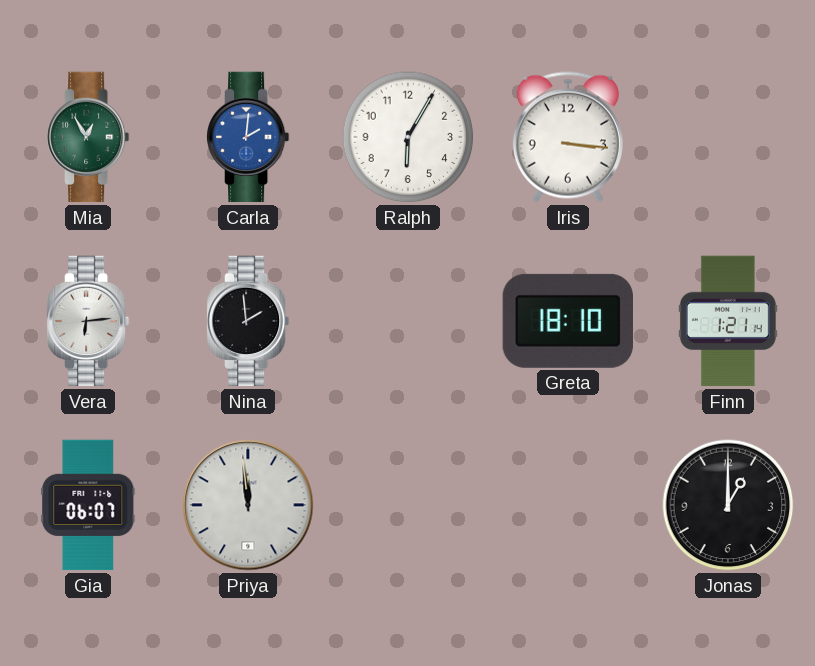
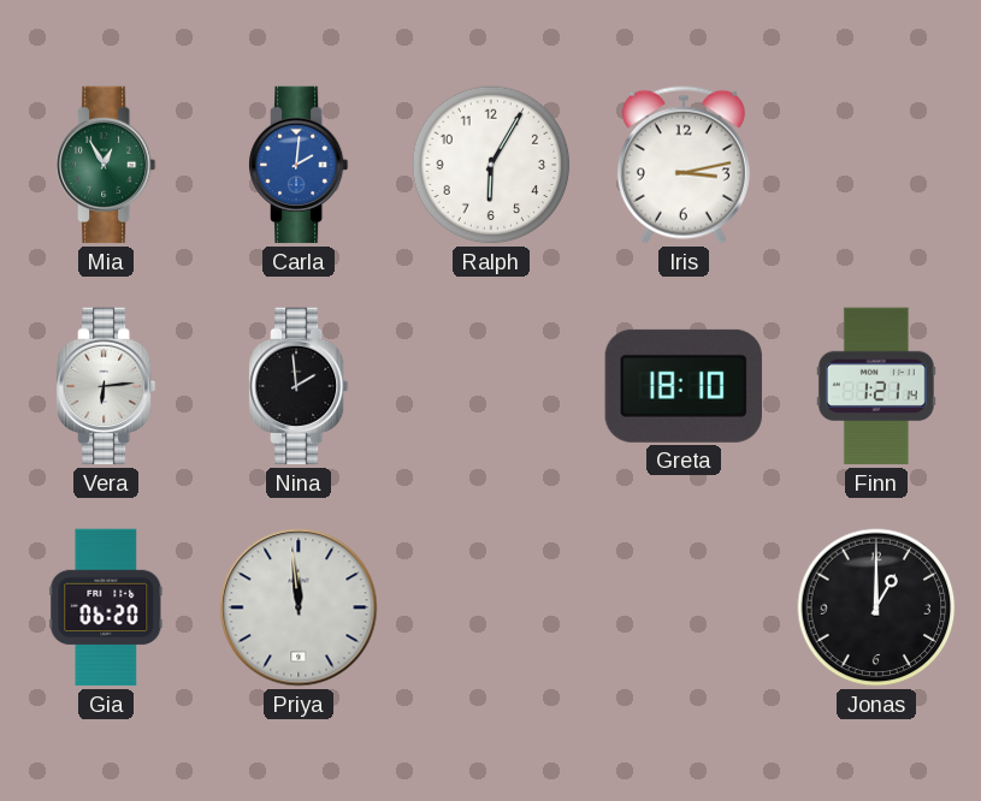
Iris: 3:16 -> 3:13
Gia: 06:07 -> 06:20
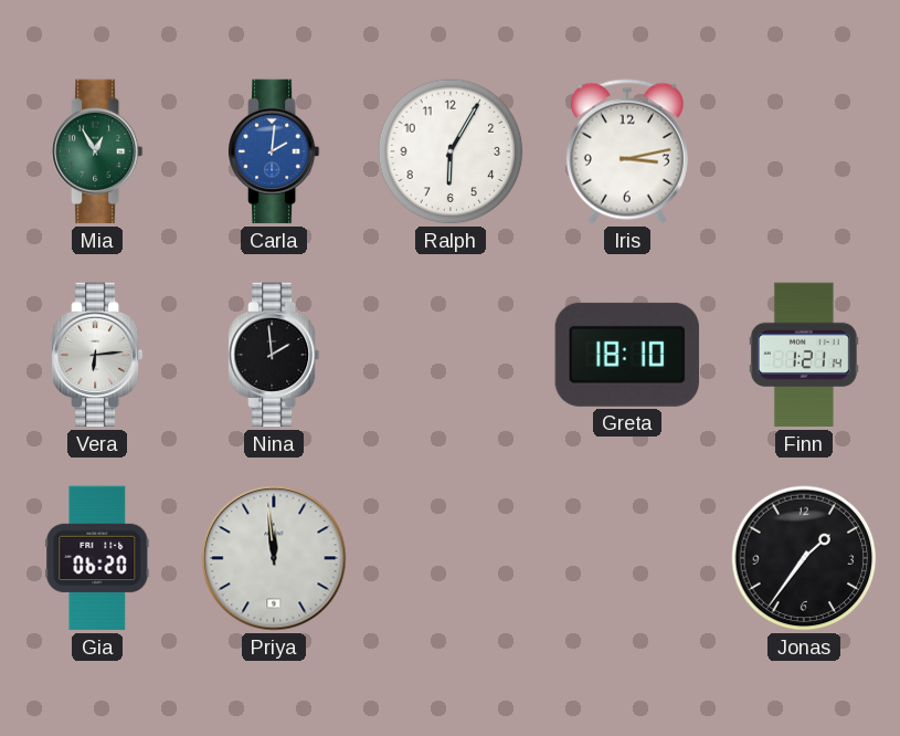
Jonas: 1:00 -> 1:36
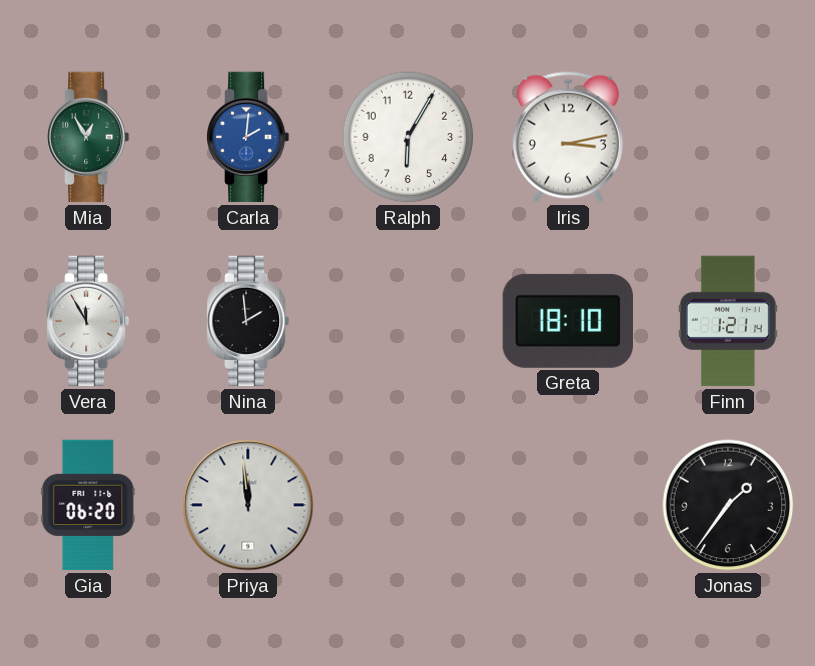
Vera: 6:14 -> 11:55
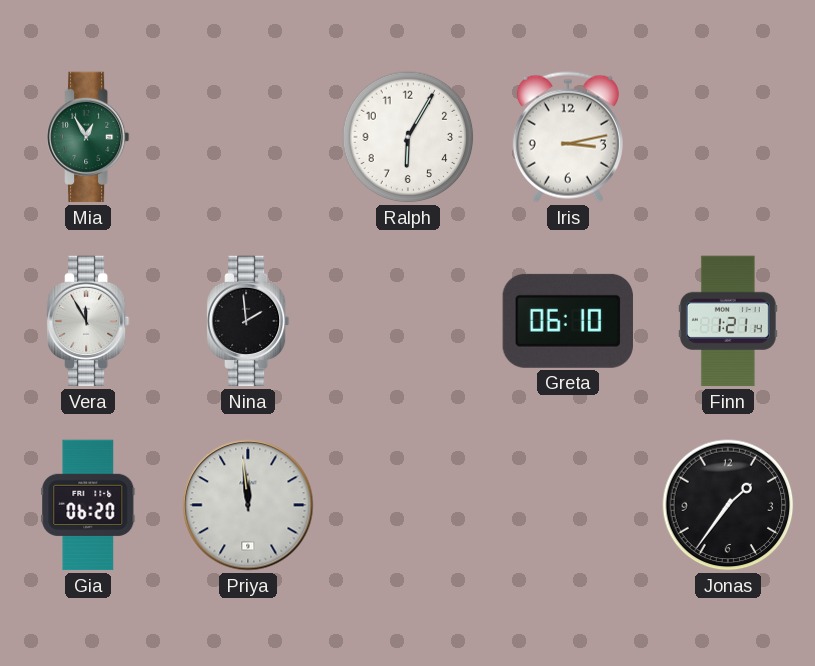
Carla: 2:01 -> none
Greta: 18:10 -> 06:10
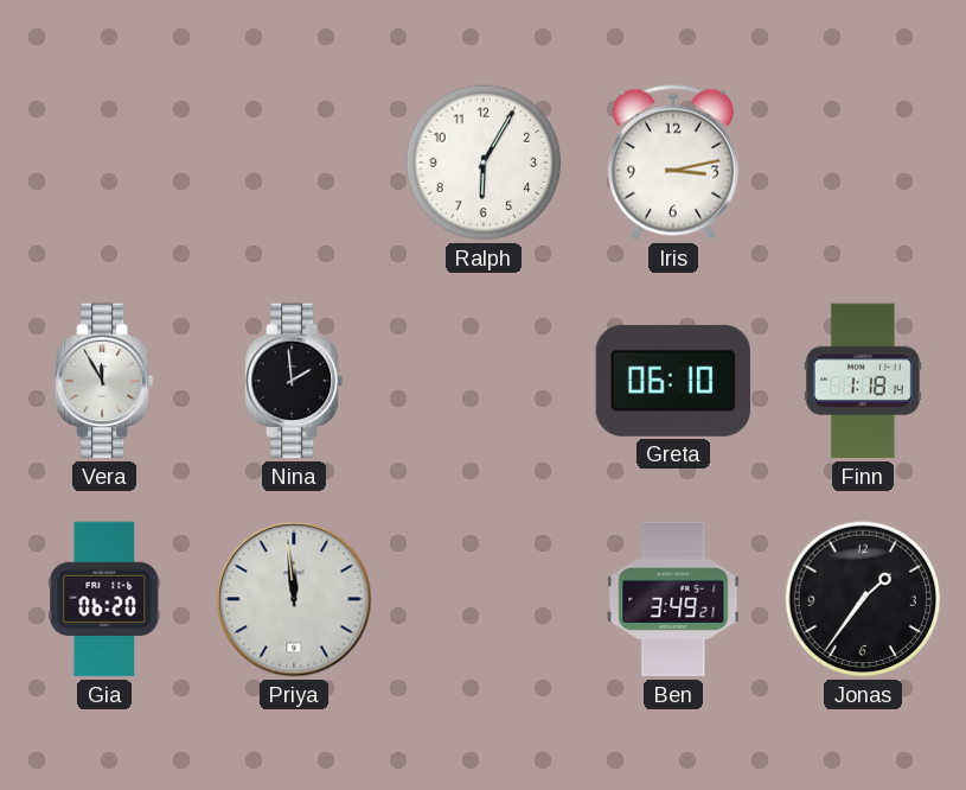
Mia: 12:55 -> none
Finn: 1:21 -> 1:18
Ben: none -> 3:49
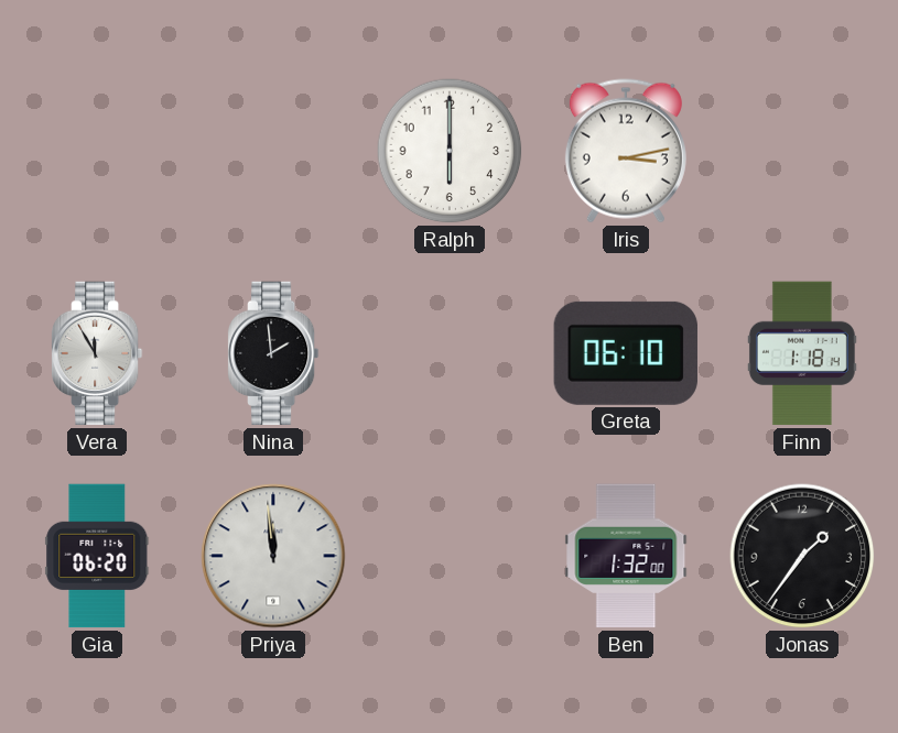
Ralph: 6:05 -> 6:00
Ben: 3:49 -> 1:32
